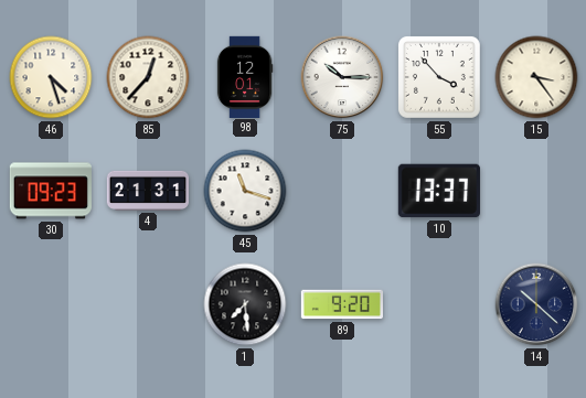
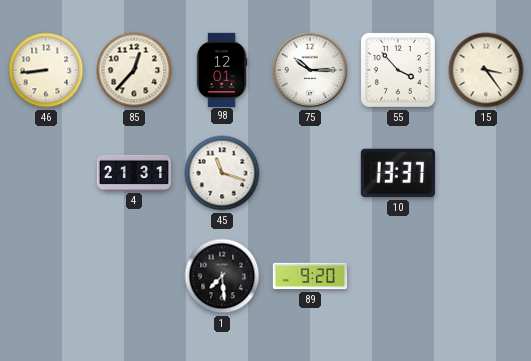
46: 4:27 -> 8:44
30: 09:23 -> none
14: 10:22 -> none
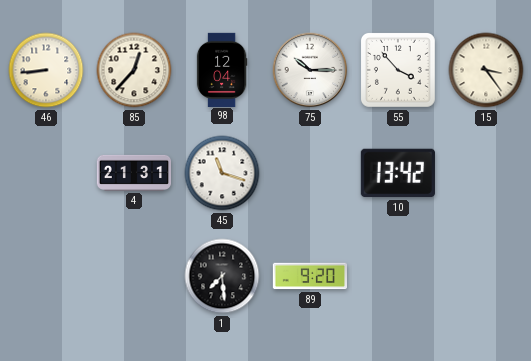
98: 12:01 -> 12:04
10: 13:37 -> 13:42
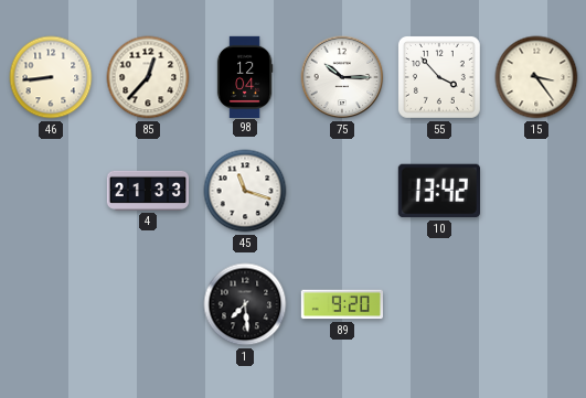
4: 21:31 -> 21:33
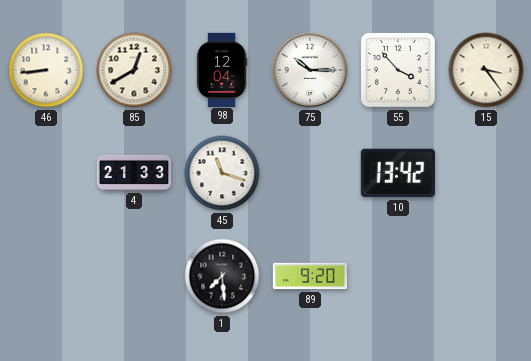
85: 12:37 -> 12:40
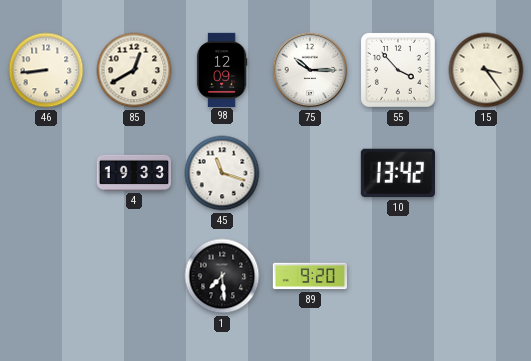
98: 12:04 -> 12:09
4: 21:33 -> 19:33
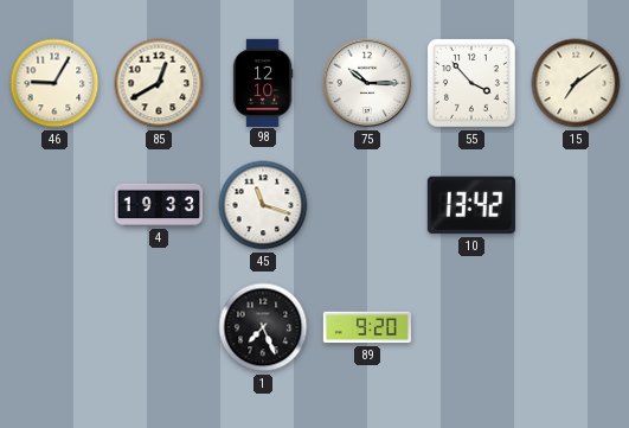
46: 8:44 -> 9:05
98: 12:09 -> 12:10
15: 3:24 -> 7:09
1: 7:29 -> 7:26
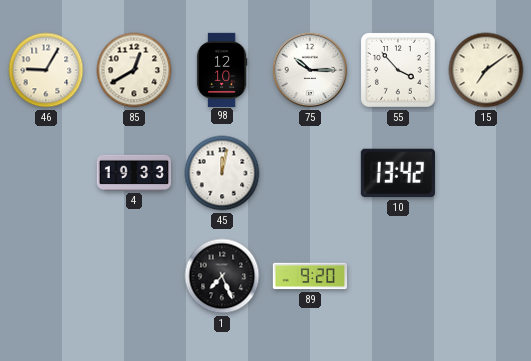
45: 11:18 -> 12:02
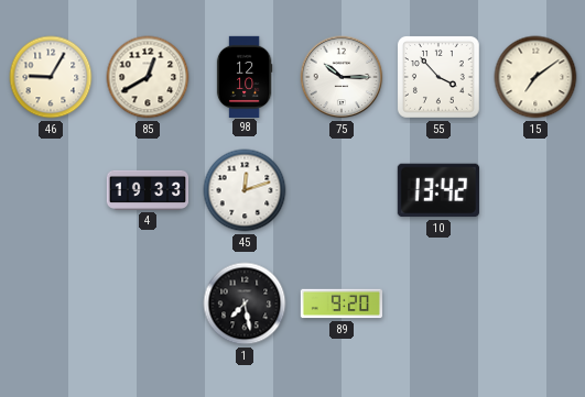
45: 12:02 -> 12:12
1: 7:26 -> 7:28
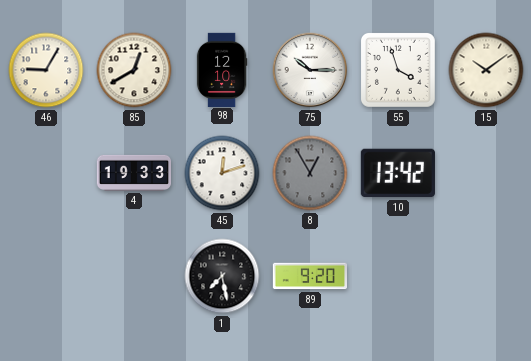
55: 3:53 -> 3:57
15: 7:09 -> 10:09
8: none -> 12:55
